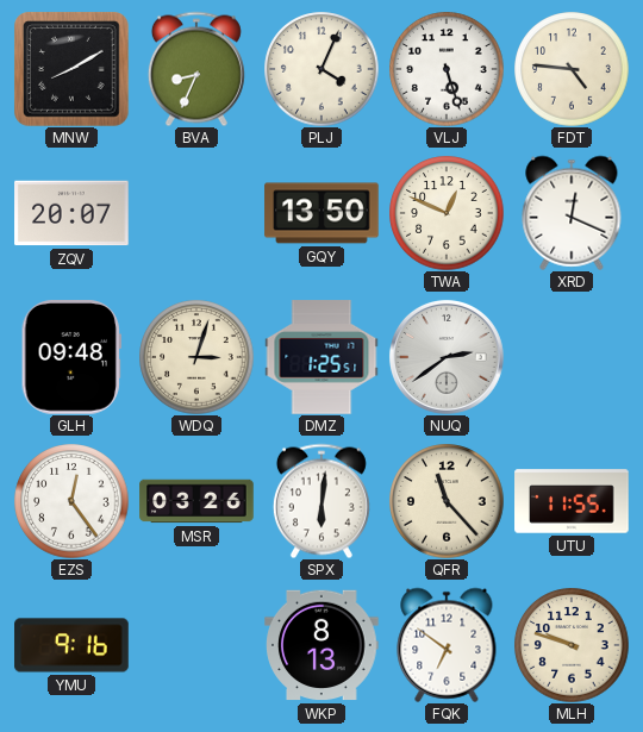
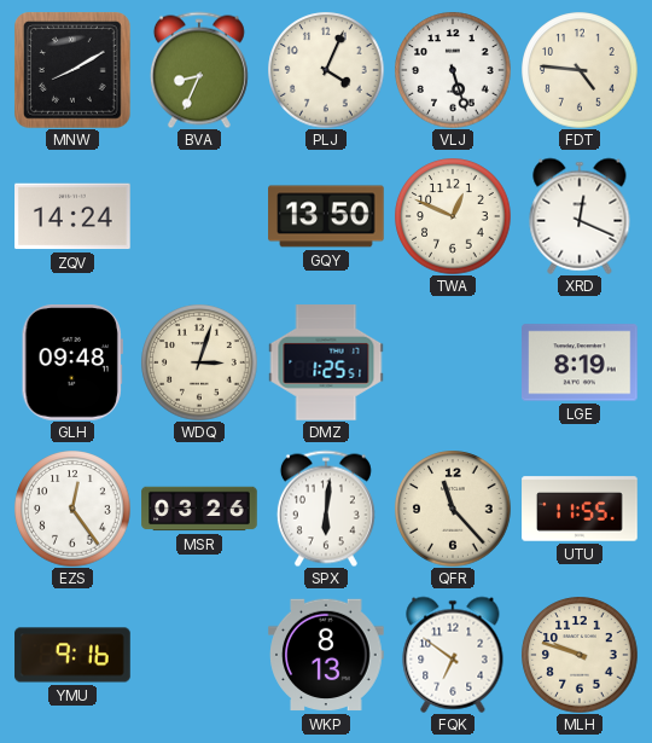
ZQV: 20:07 -> 14:24
NUQ: 2:39 -> none
LGE: none -> 8:19
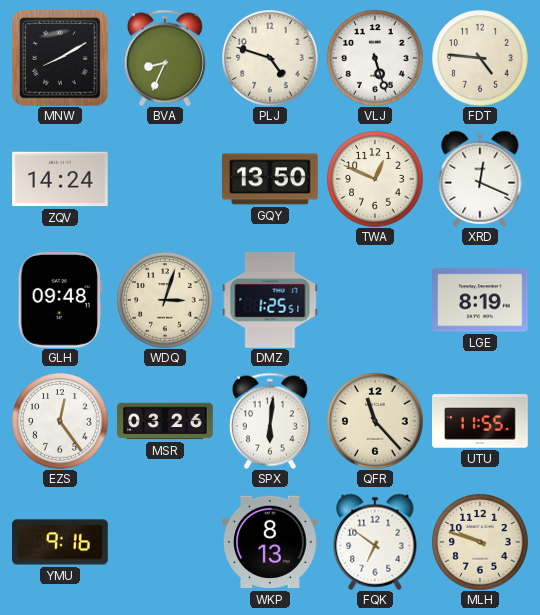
PLJ: 4:04 -> 4:48
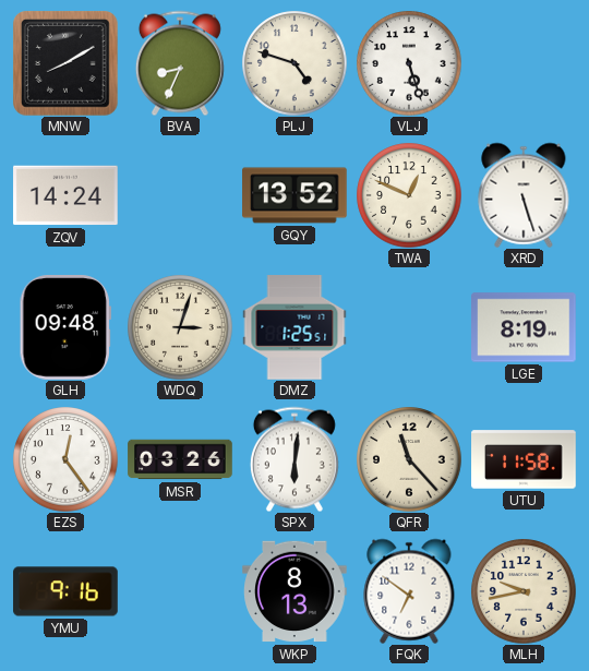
FDT: 4:46 -> none
GQY: 13:50 -> 13:52
XRD: 12:19 -> 5:27
UTU: 11:55 -> 11:58
MLH: 9:48 -> 9:43
